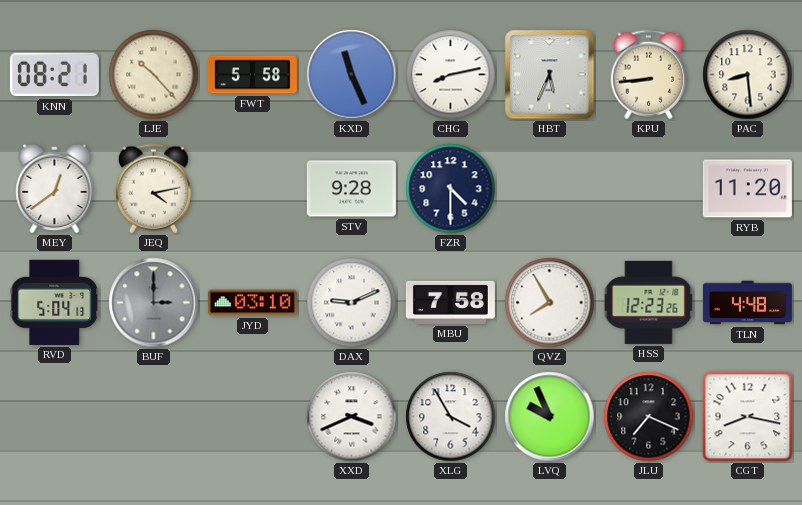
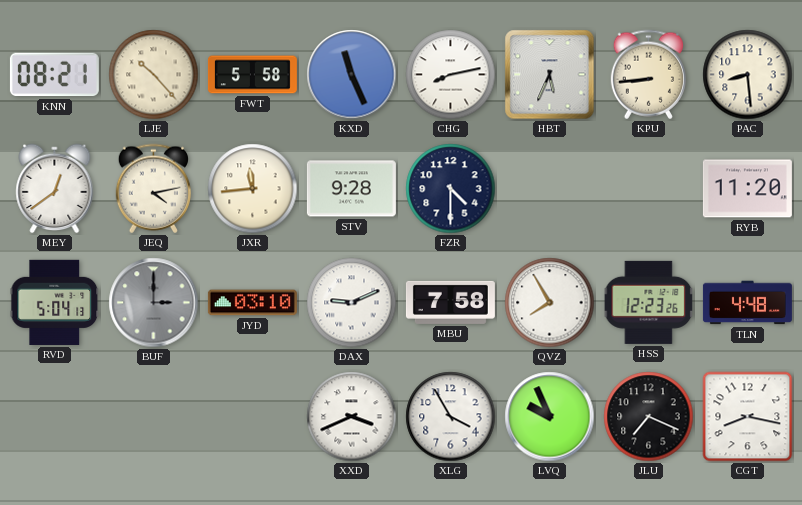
JXR: none -> 11:44
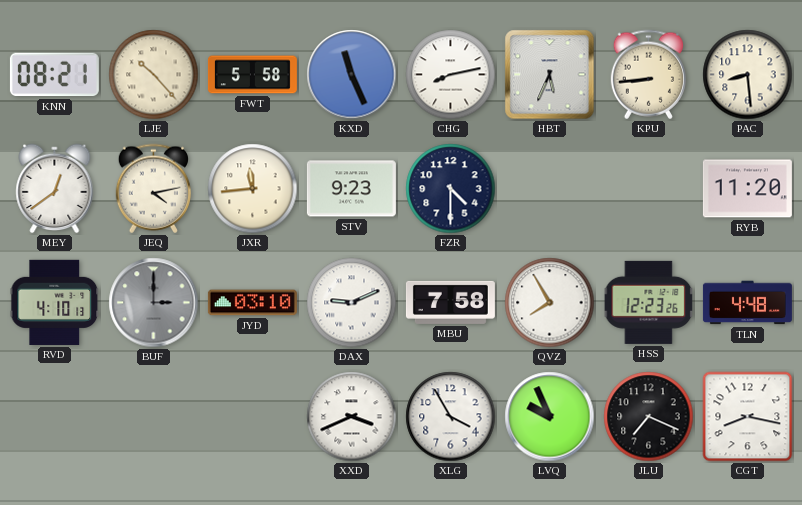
STV: 9:28 -> 9:23
RVD: 5:04 -> 4:10
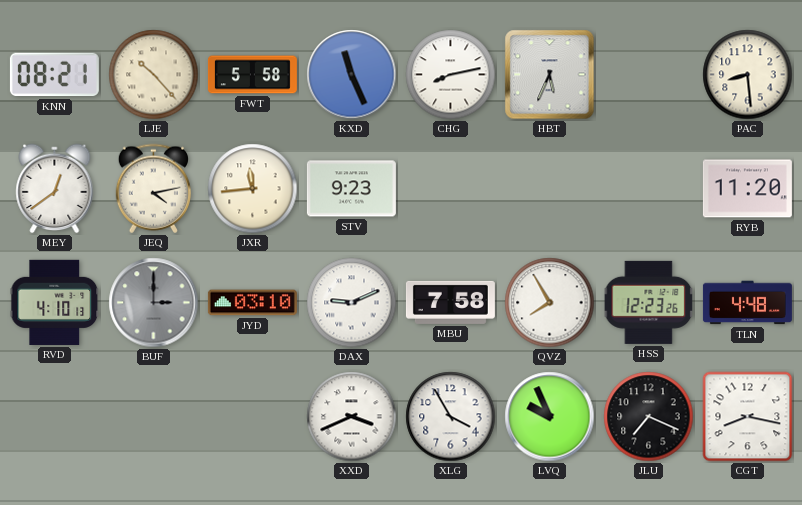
KPU: 8:44 -> none
FZR: 4:30 -> none
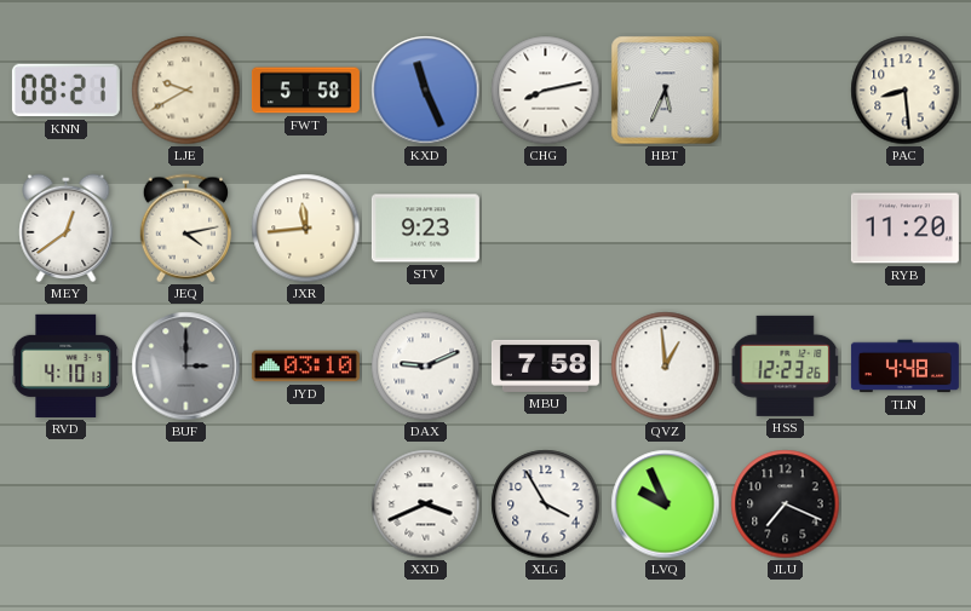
LJE: 10:23 -> 9:40
QVZ: 7:55 -> 12:59
CGT: 8:17 -> none
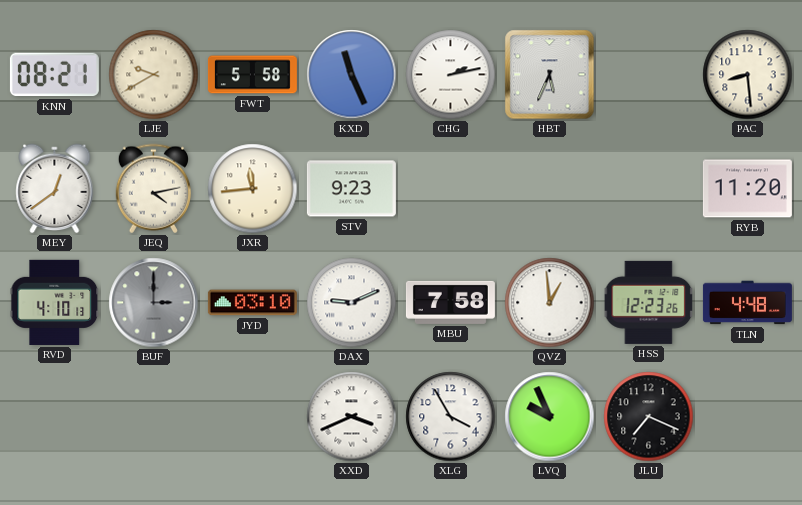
CHG: 8:13 -> 2:13
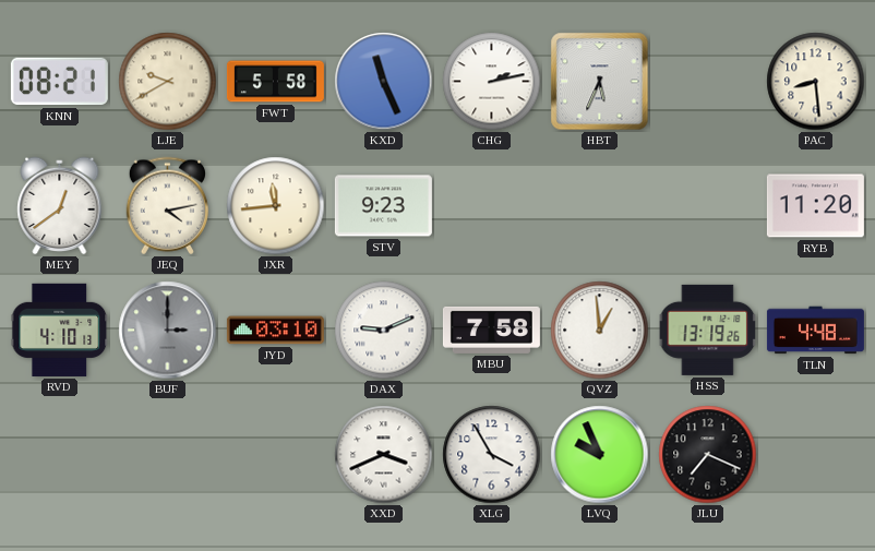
HSS: 12:23 -> 13:19
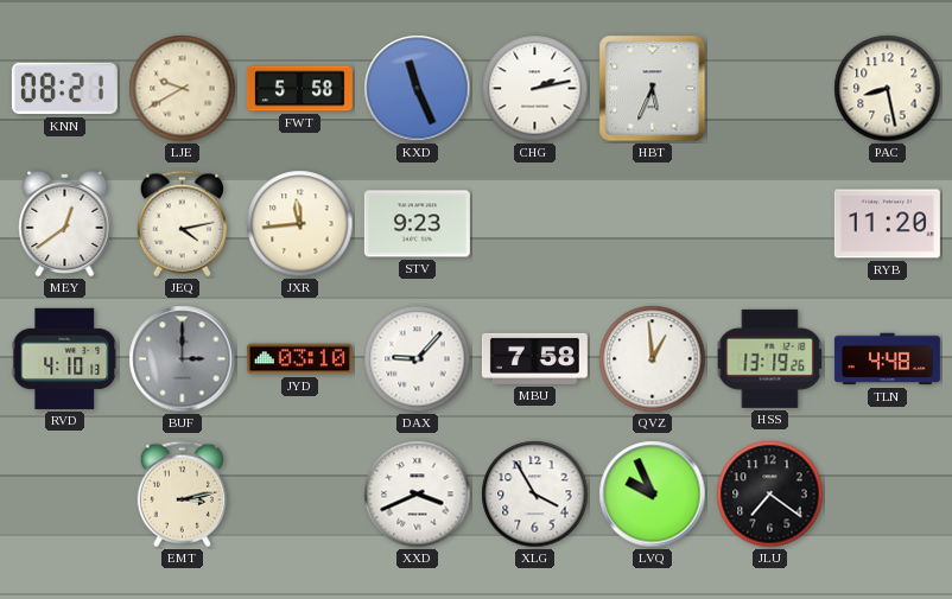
PAC: 8:29 -> 8:28
DAX: 9:11 -> 9:07
EMT: none -> 3:13
JLU: 7:19 -> 7:21
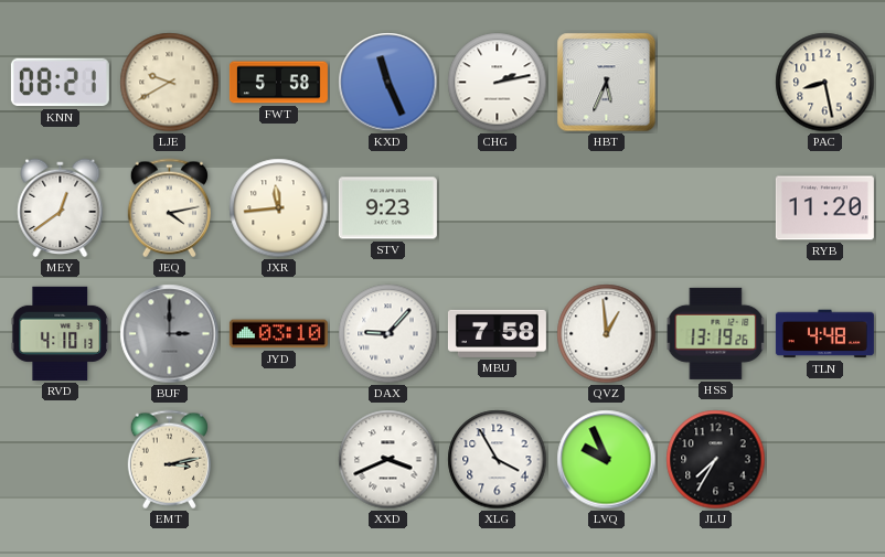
JLU: 7:21 -> 7:35
